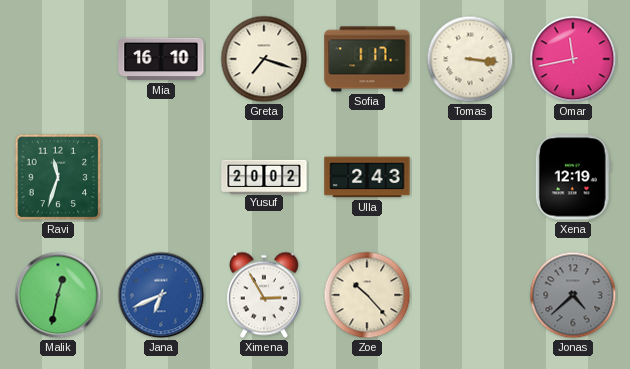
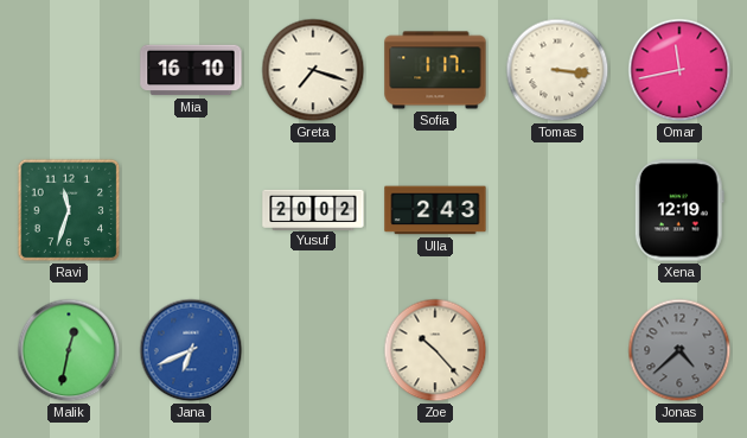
Ximena: 2:55 -> none
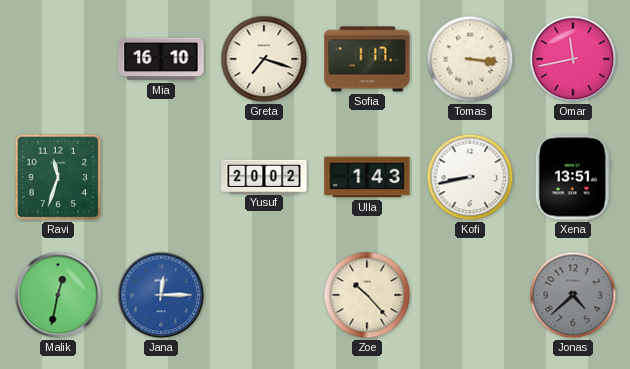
Ulla: 2:43 -> 1:43
Kofi: none -> 8:43
Xena: 12:19 -> 13:51
Jana: 6:41 -> 12:15
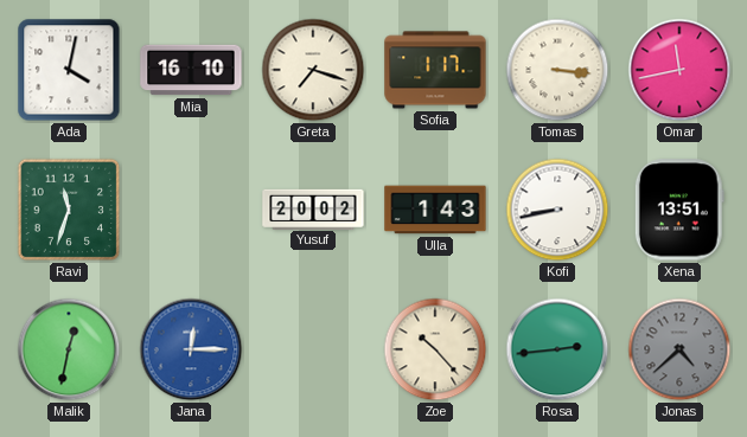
Ada: none -> 4:02
Rosa: none -> 2:44
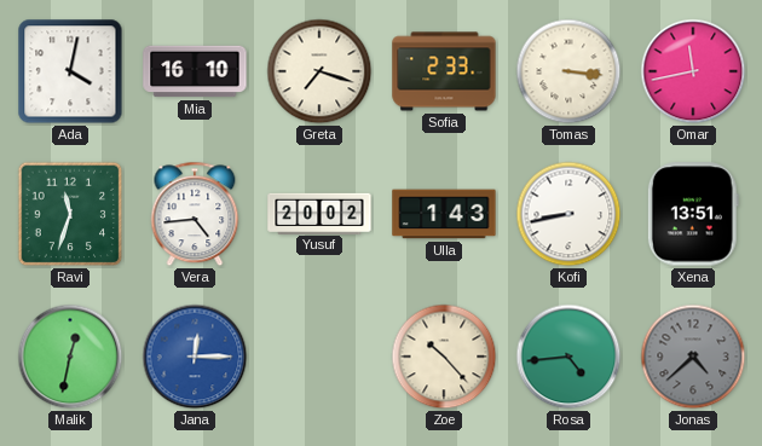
Sofia: 1:17 -> 2:33
Vera: none -> 4:44
Rosa: 2:44 -> 4:44
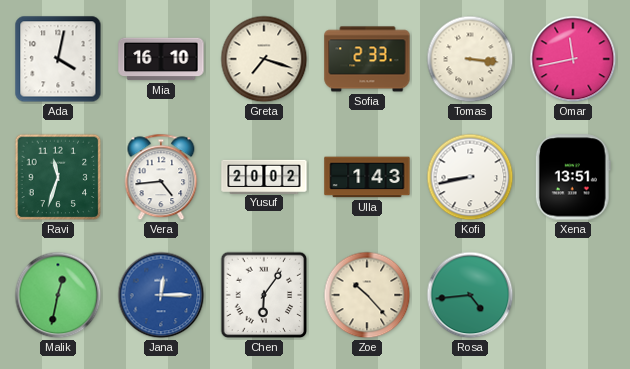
Chen: none -> 6:06
Jonas: 4:38 -> none
